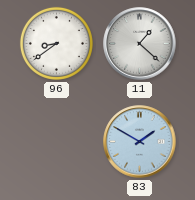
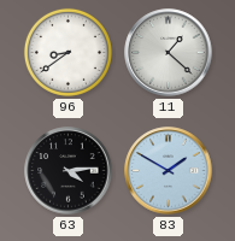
63: none -> 4:14
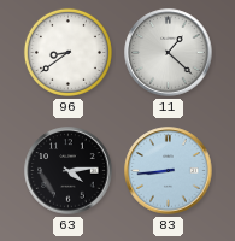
83: 1:50 -> 8:44
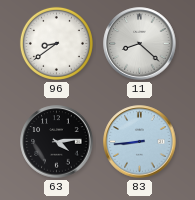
11: 1:22 -> 8:22
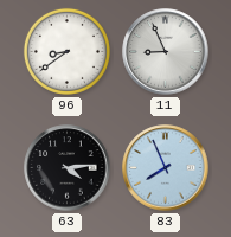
11: 8:22 -> 8:56
83: 8:44 -> 7:56
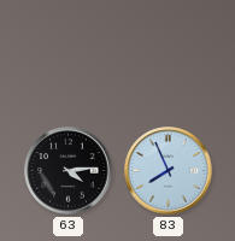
96: 8:39 -> none
11: 8:56 -> none
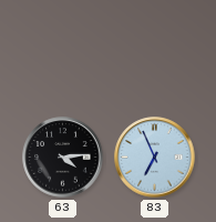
83: 7:56 -> 6:56
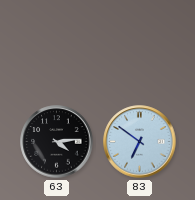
83: 6:56 -> 6:51
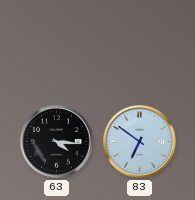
63: 4:14 -> 4:16
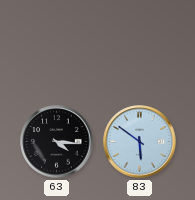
83: 6:51 -> 5:51
